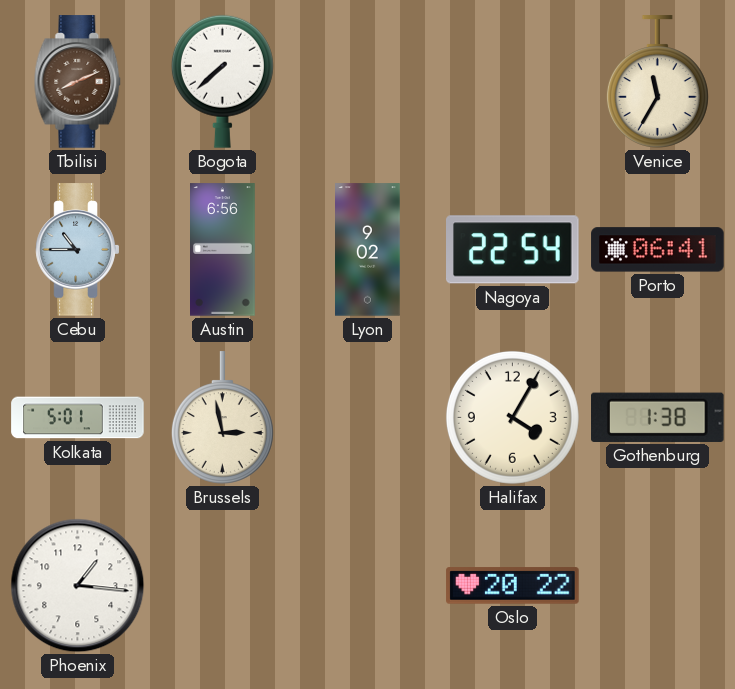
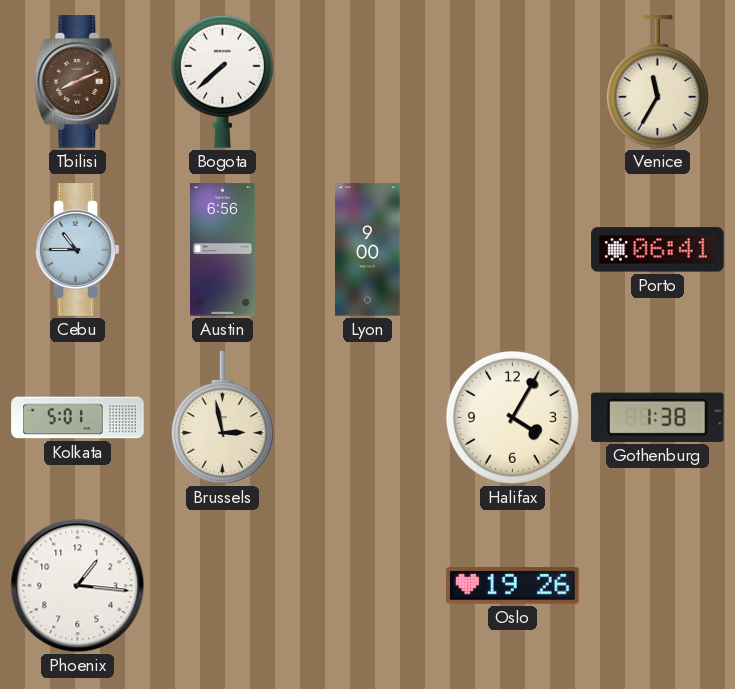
Lyon: 9:02 -> 9:00
Nagoya: 22:54 -> none
Oslo: 20:22 -> 19:26
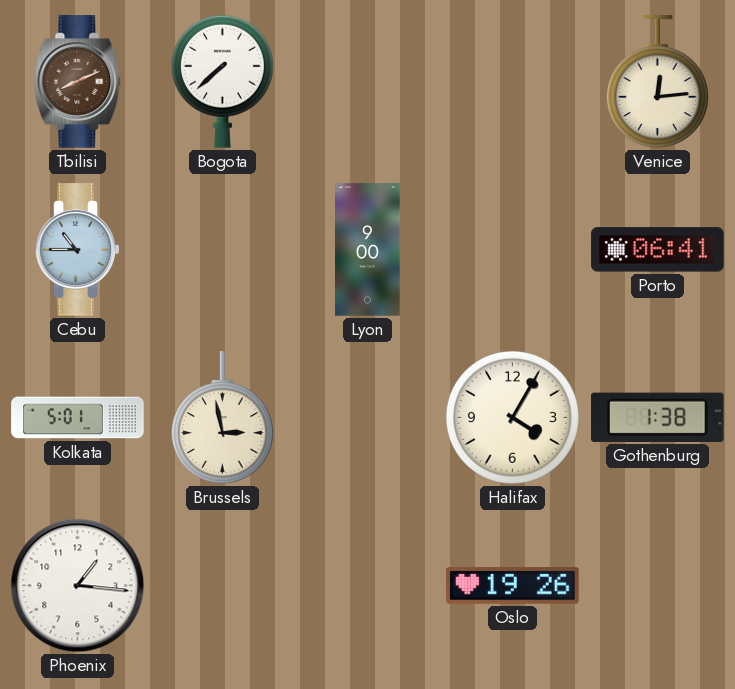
Venice: 11:35 -> 12:14
Austin: 6:56 -> none
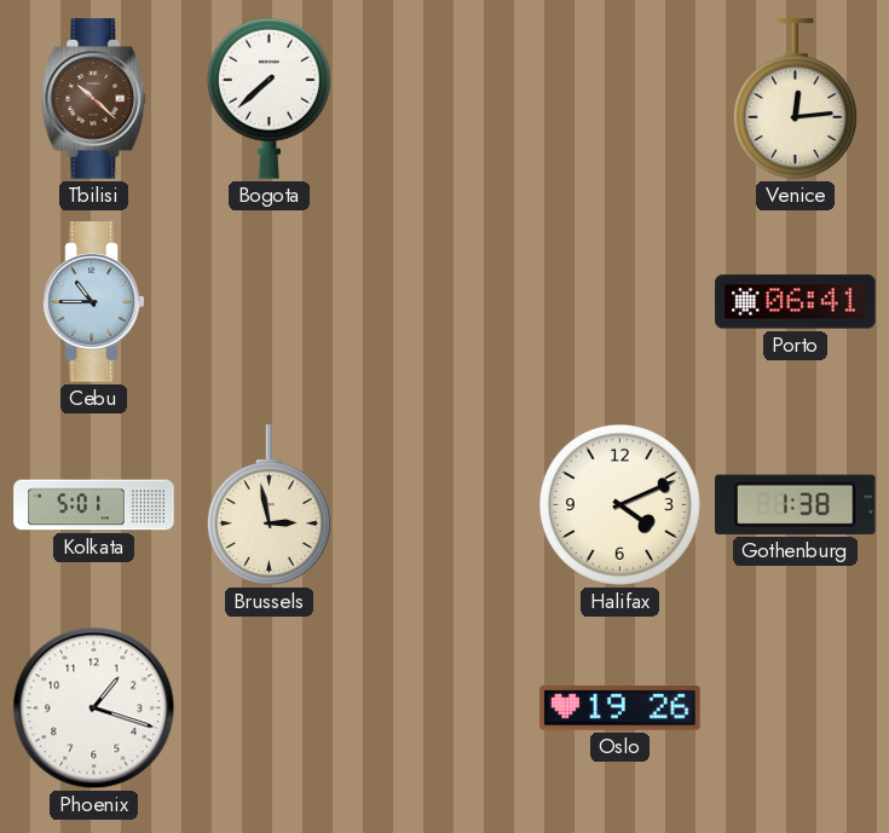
Tbilisi: 8:11 -> 10:22
Lyon: 9:00 -> none
Halifax: 4:05 -> 4:11
Phoenix: 1:16 -> 1:18
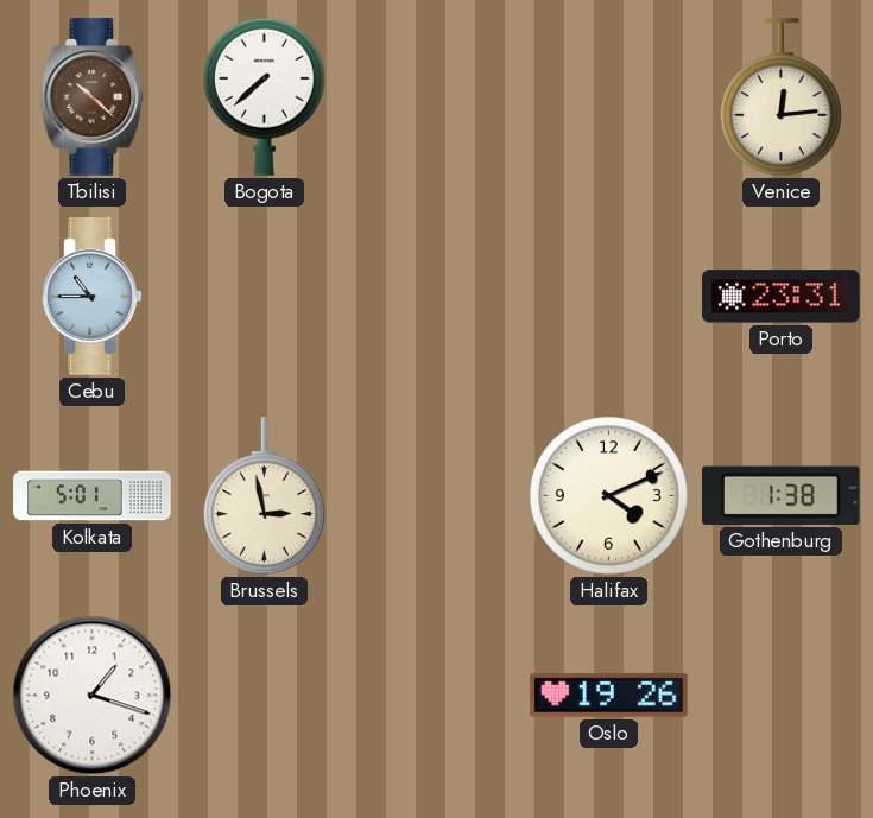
Porto: 06:41 -> 23:31
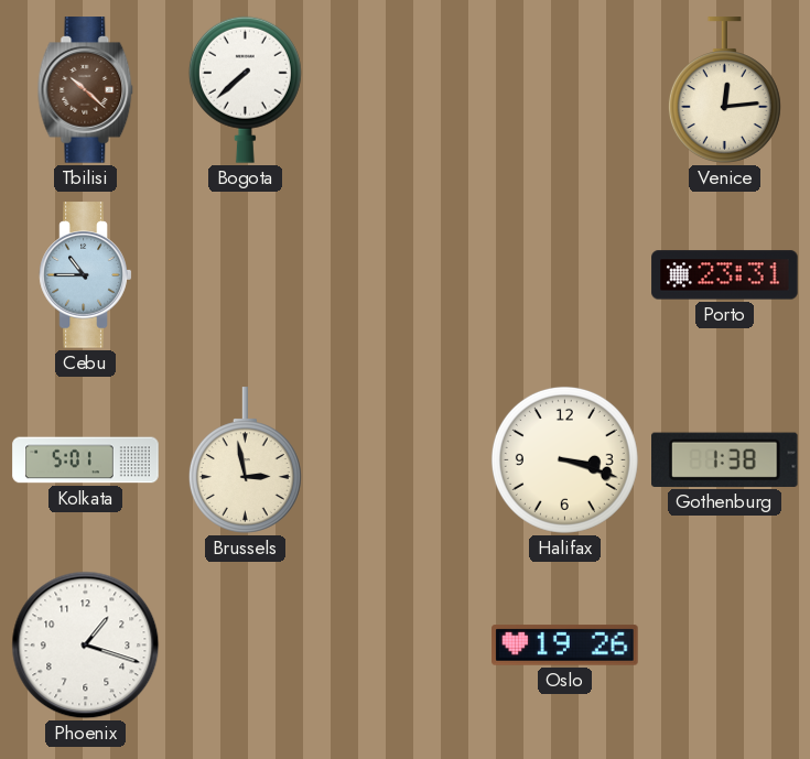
Halifax: 4:11 -> 3:18
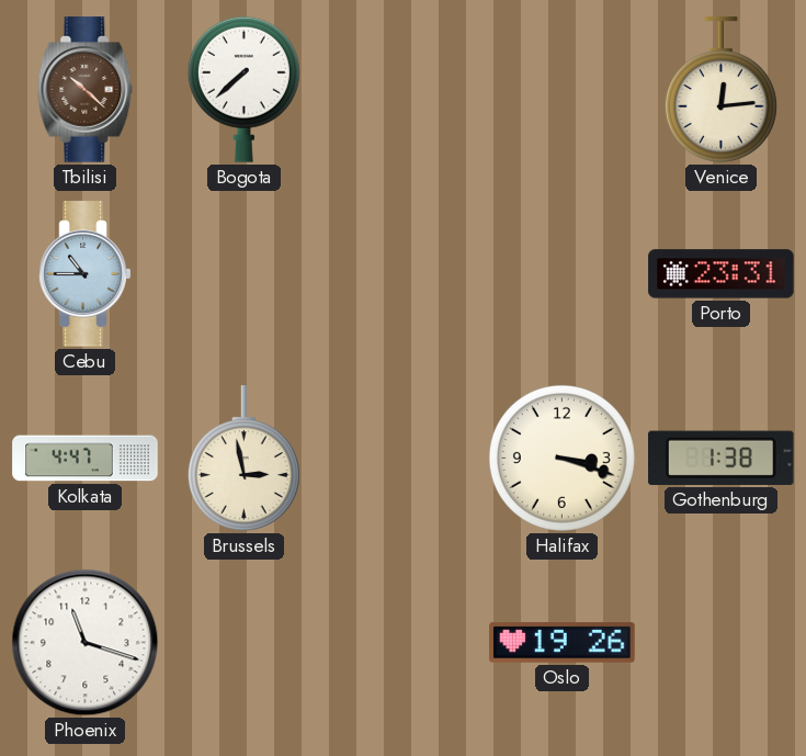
Kolkata: 5:01 -> 4:47
Phoenix: 1:18 -> 11:18
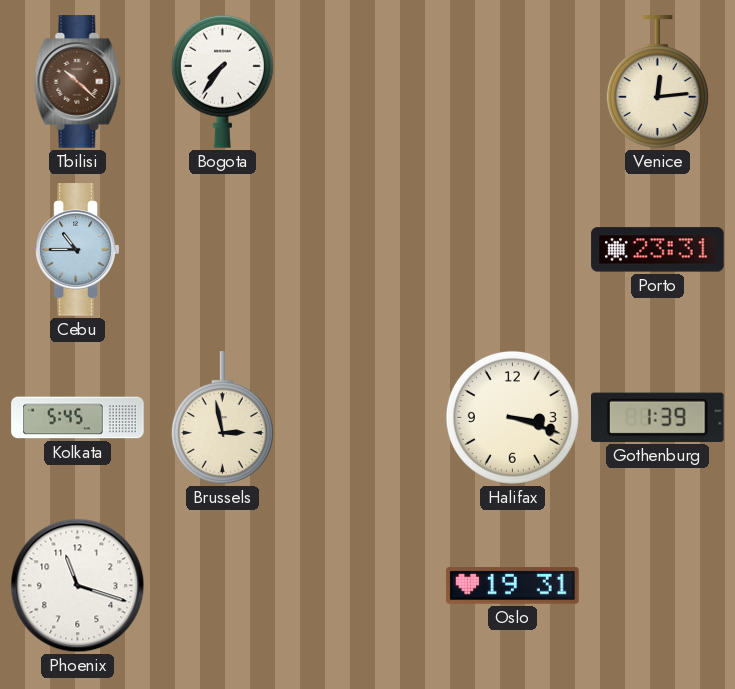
Bogota: 7:38 -> 7:36
Kolkata: 4:47 -> 5:45
Gothenburg: 1:38 -> 1:39
Oslo: 19:26 -> 19:31
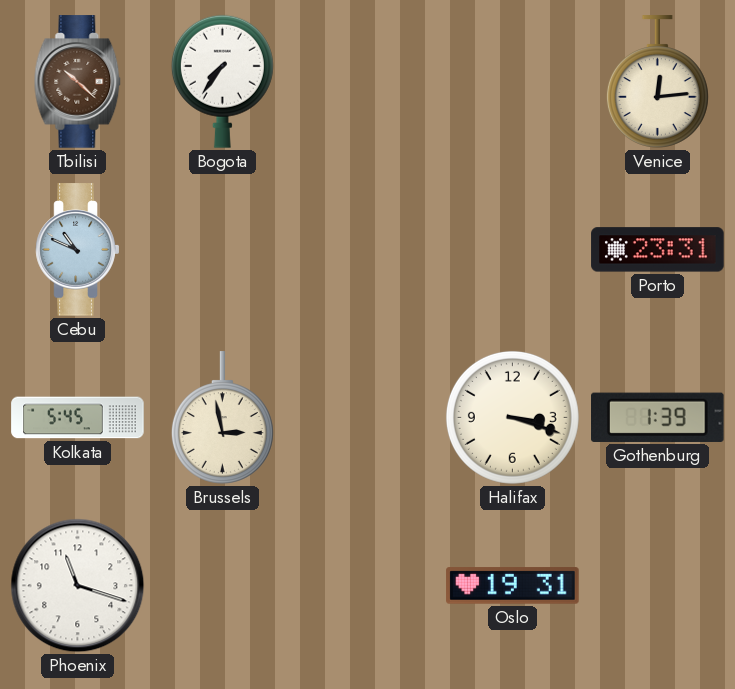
Cebu: 10:45 -> 10:49
